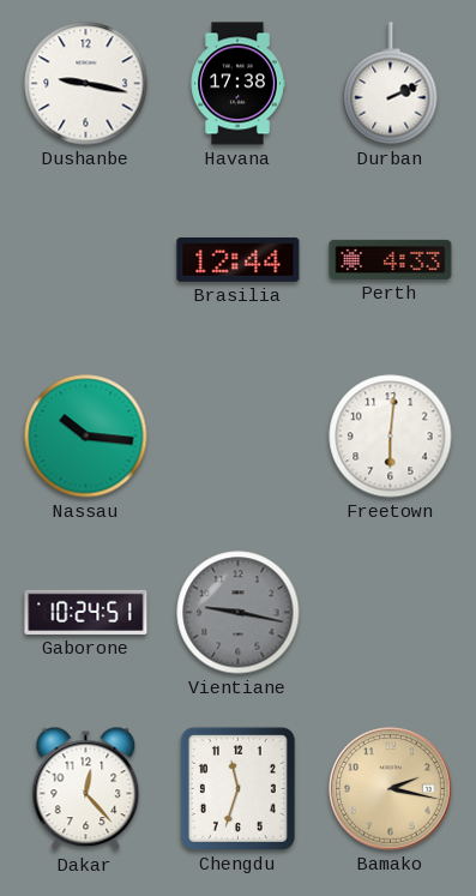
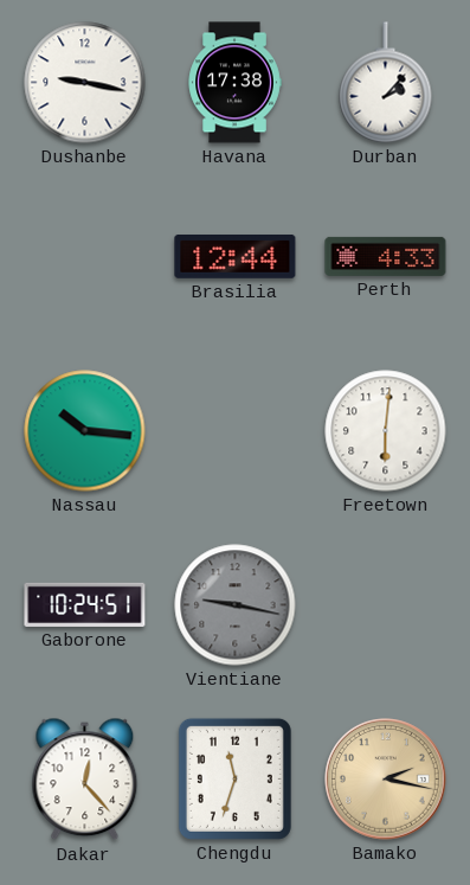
Durban: 2:11 -> 2:07
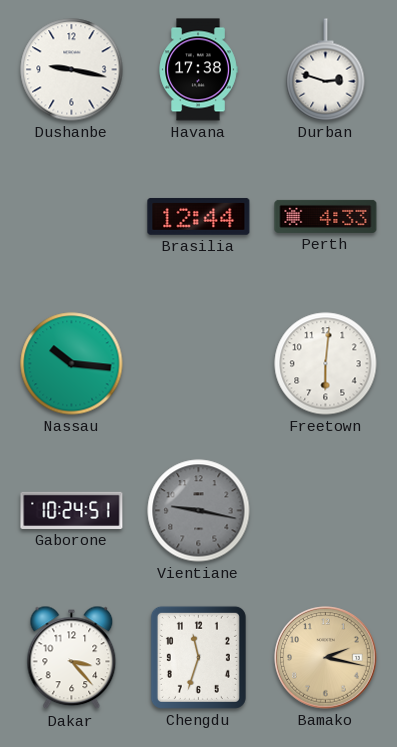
Durban: 2:07 -> 2:48
Dakar: 12:23 -> 3:23
